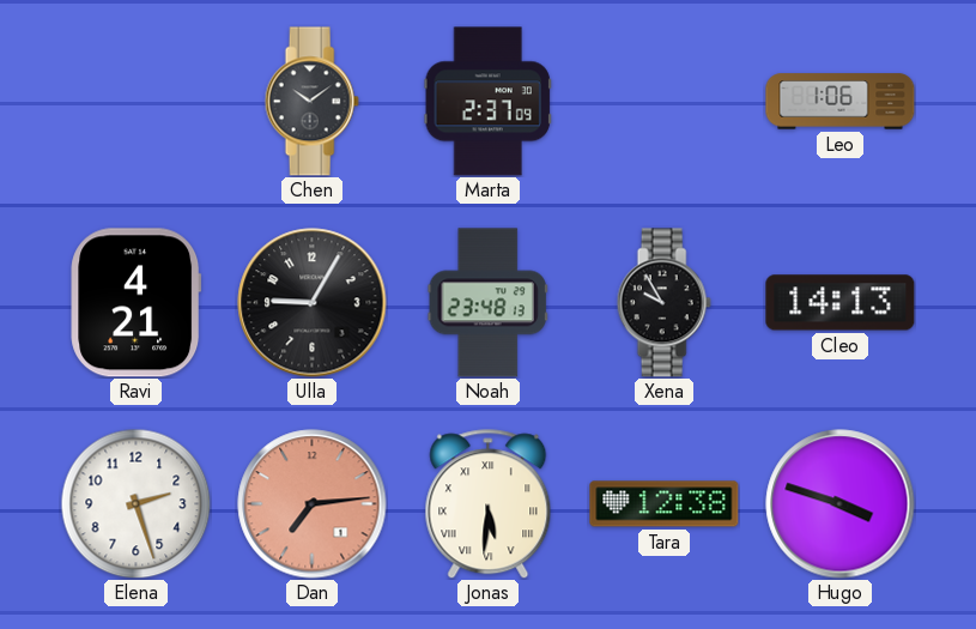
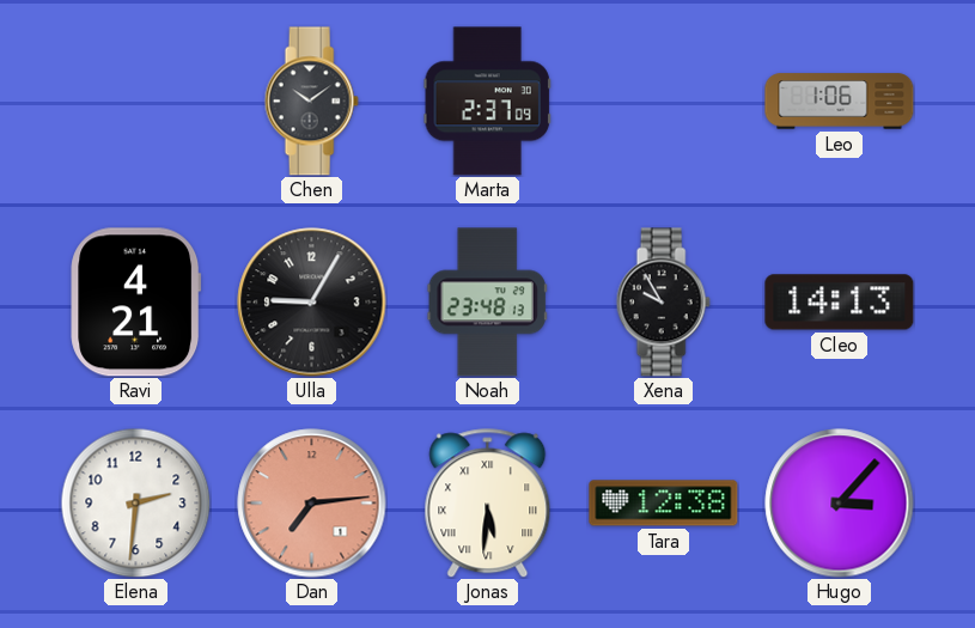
Elena: 2:27 -> 2:31
Hugo: 3:48 -> 3:07
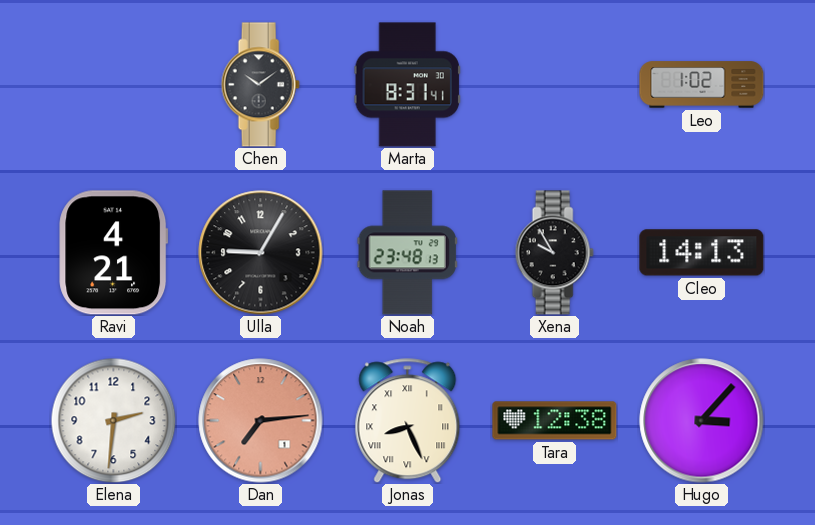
Marta: 2:37 -> 8:31
Leo: 1:06 -> 1:02
Jonas: 5:31 -> 8:26
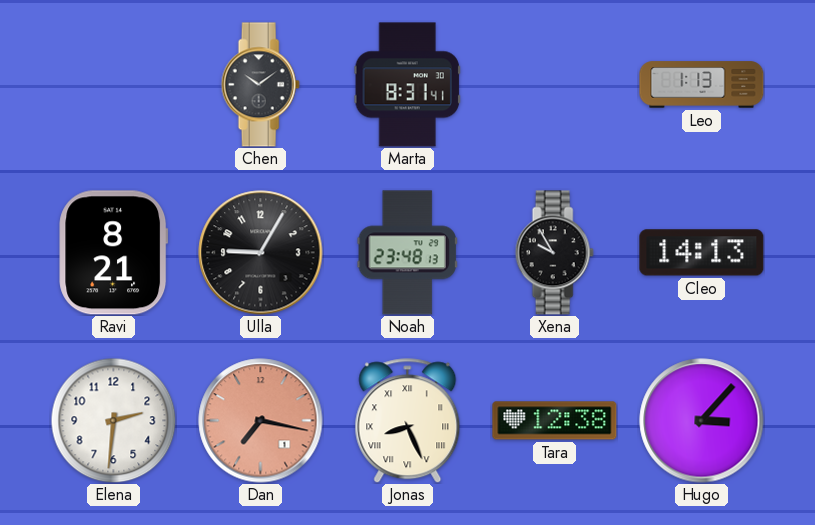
Leo: 1:02 -> 1:13
Ravi: 4:21 -> 8:21
Dan: 7:14 -> 7:17
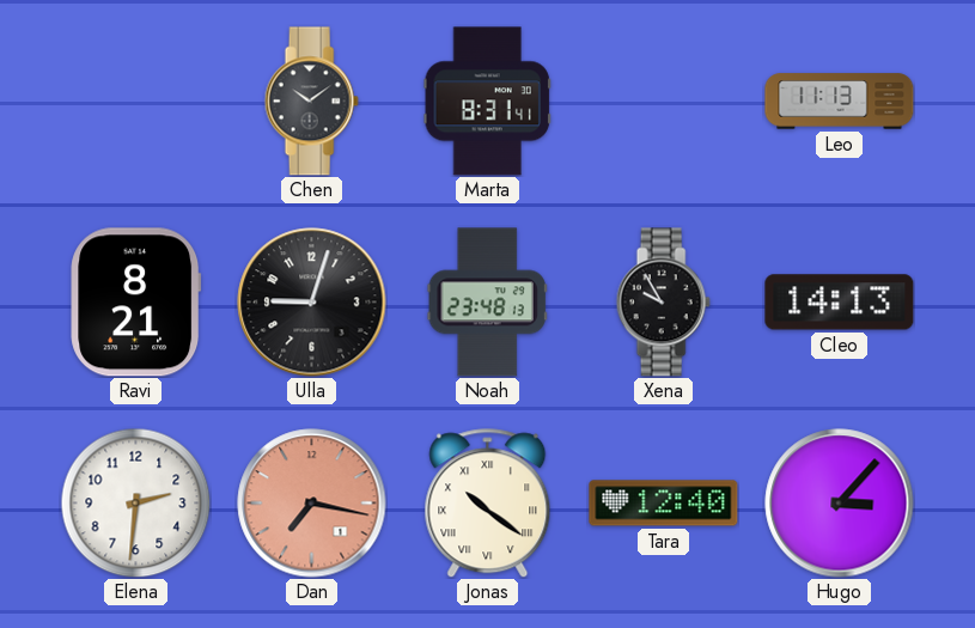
Leo: 1:13 -> 11:13
Ulla: 9:05 -> 9:03
Jonas: 8:26 -> 10:21
Tara: 12:38 -> 12:40
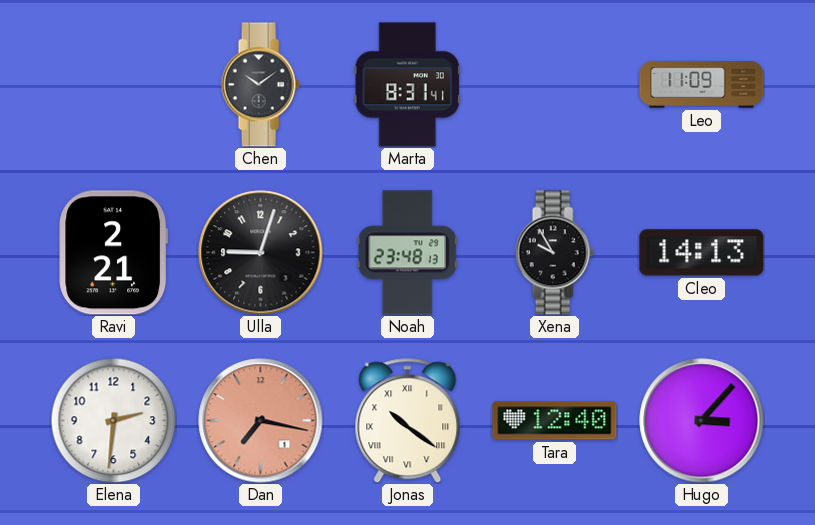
Leo: 11:13 -> 11:09
Ravi: 8:21 -> 2:21
